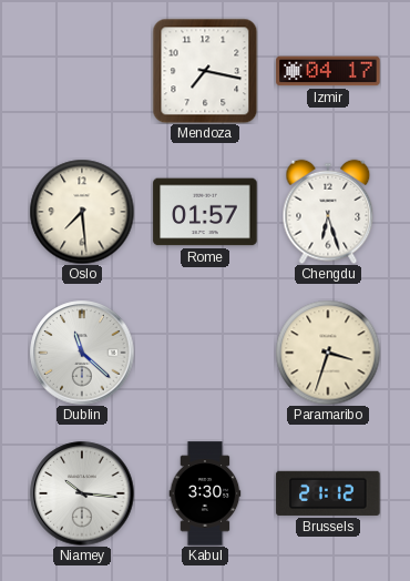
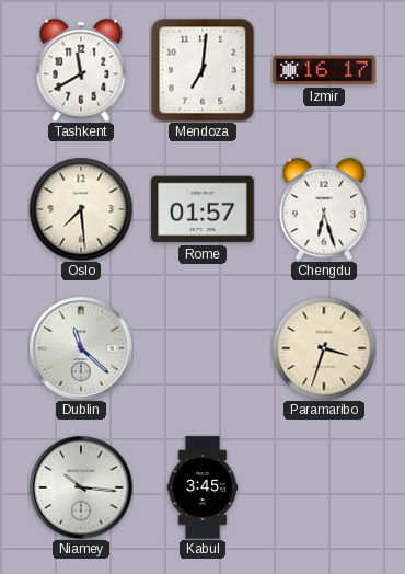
Tashkent: none -> 11:40
Mendoza: 7:17 -> 7:01
Izmir: 04:17 -> 16:17
Kabul: 3:30 -> 3:45
Brussels: 21:12 -> none
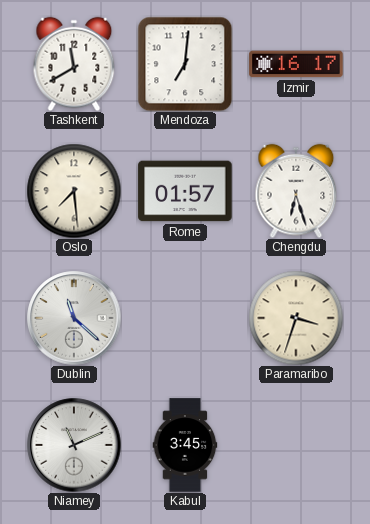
Niamey: 10:16 -> 11:11
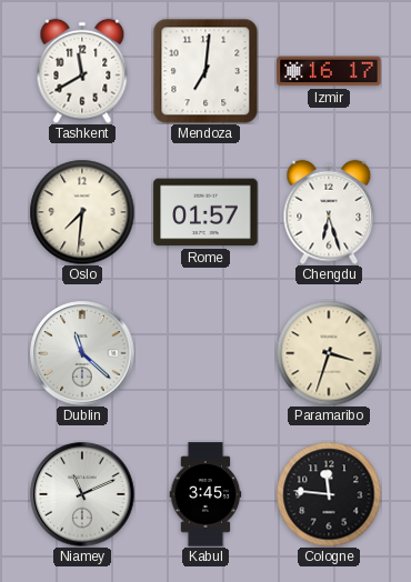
Oslo: 7:29 -> 7:31
Cologne: none -> 11:46
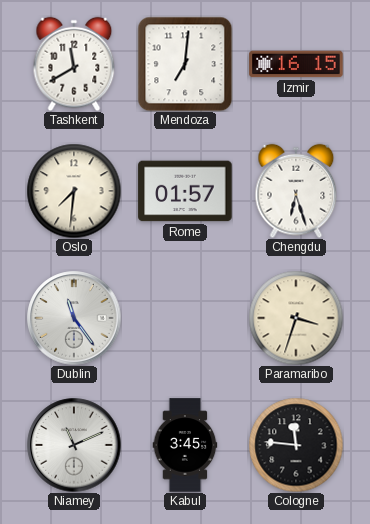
Izmir: 16:17 -> 16:15
Dublin: 11:22 -> 11:24
